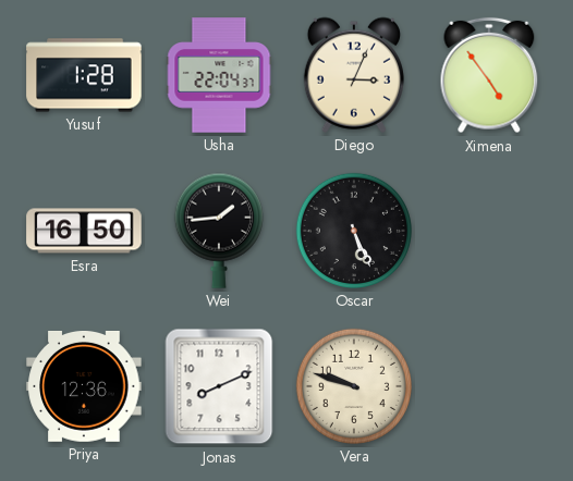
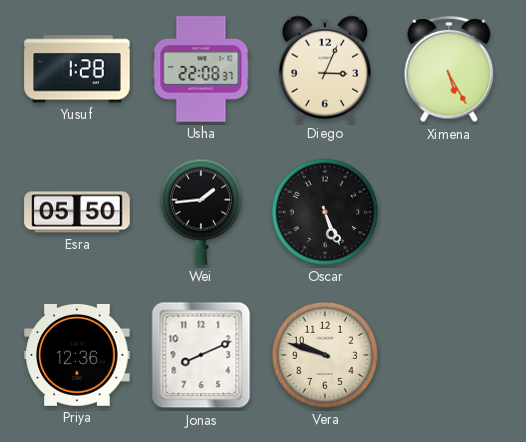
Usha: 22:04 -> 22:08
Ximena: 4:54 -> 5:25
Esra: 16:50 -> 05:50
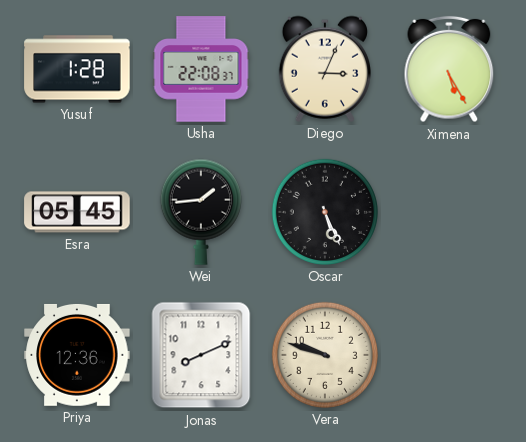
Esra: 05:50 -> 05:45
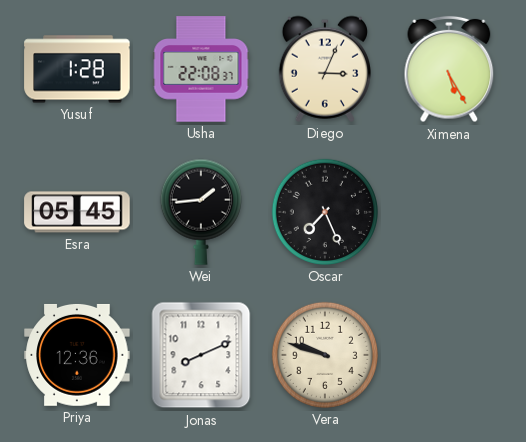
Oscar: 5:26 -> 7:26
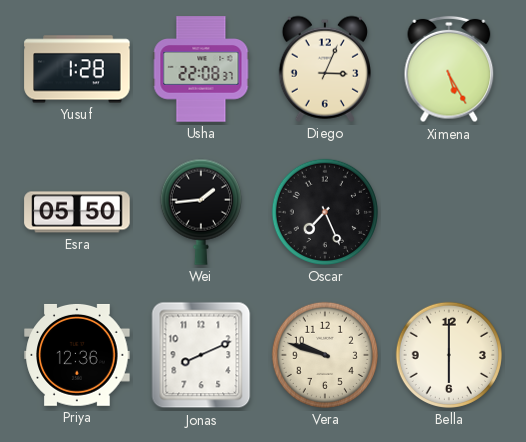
Esra: 05:45 -> 05:50
Bella: none -> 6:00
